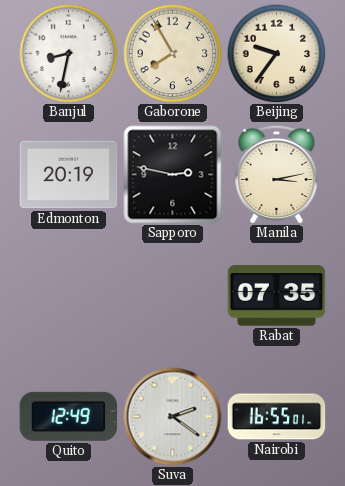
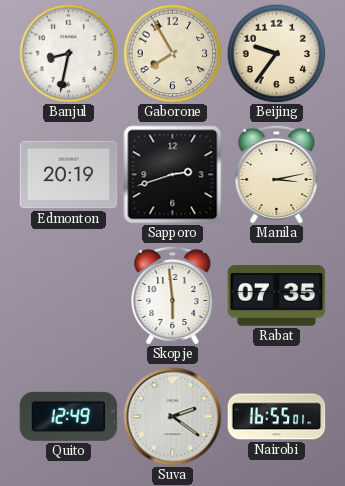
Sapporo: 2:47 -> 2:42
Skopje: none -> 5:59
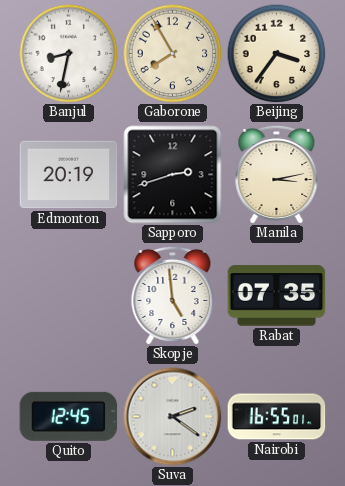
Beijing: 9:36 -> 3:36
Skopje: 5:59 -> 4:59
Quito: 12:49 -> 12:45
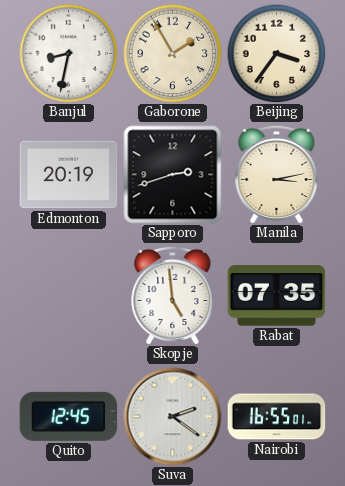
Gaborone: 7:55 -> 1:55
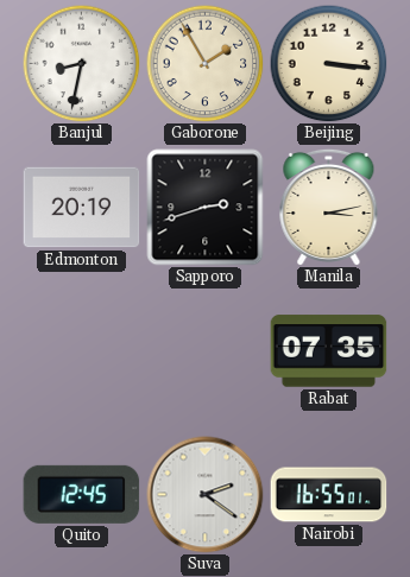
Beijing: 3:36 -> 3:16
Skopje: 4:59 -> none
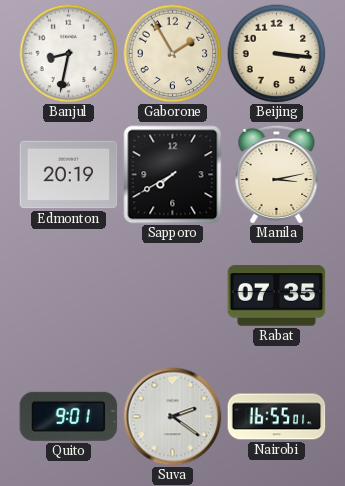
Sapporo: 2:42 -> 7:40
Quito: 12:45 -> 9:01
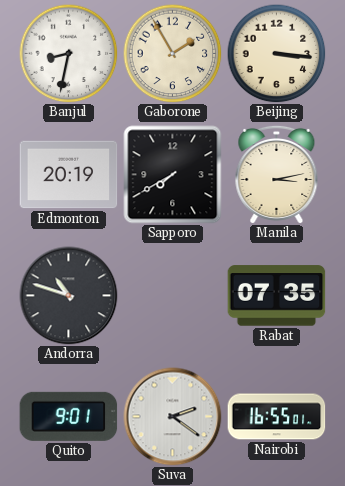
Andorra: none -> 10:48
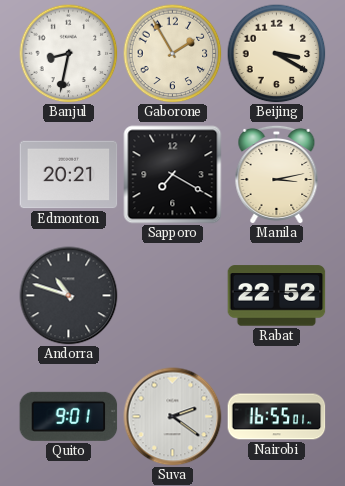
Beijing: 3:16 -> 3:20
Edmonton: 20:19 -> 20:21
Sapporo: 7:40 -> 7:20
Rabat: 07:35 -> 22:52
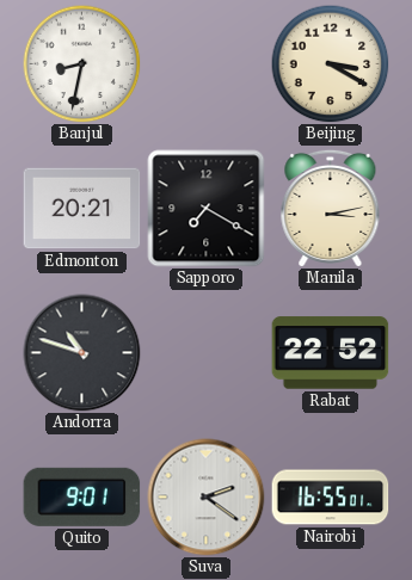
Gaborone: 1:55 -> none
